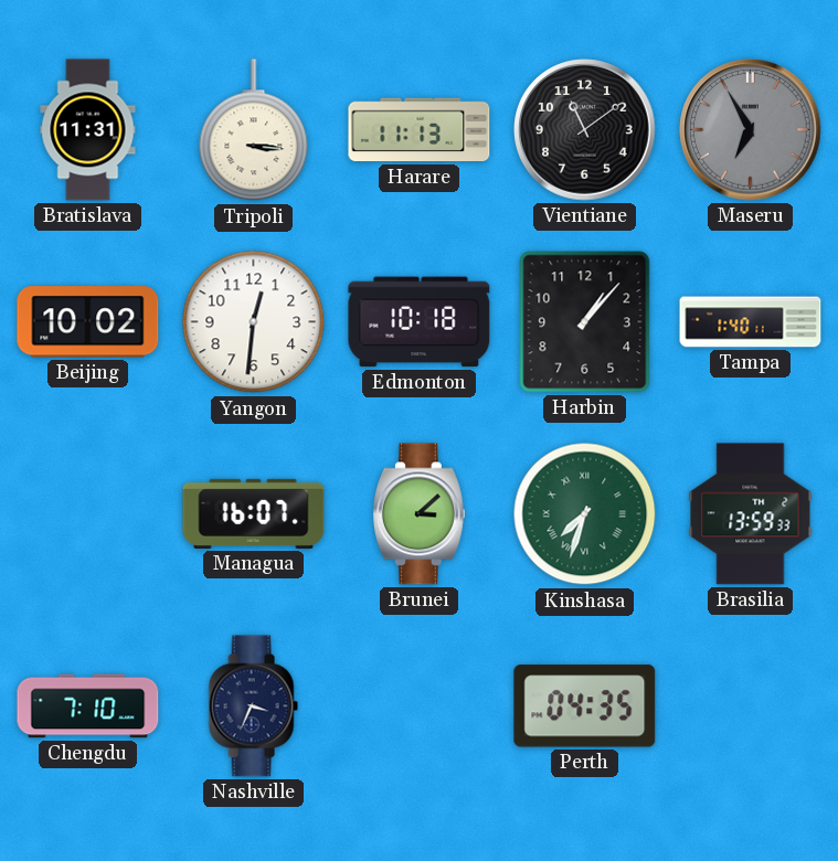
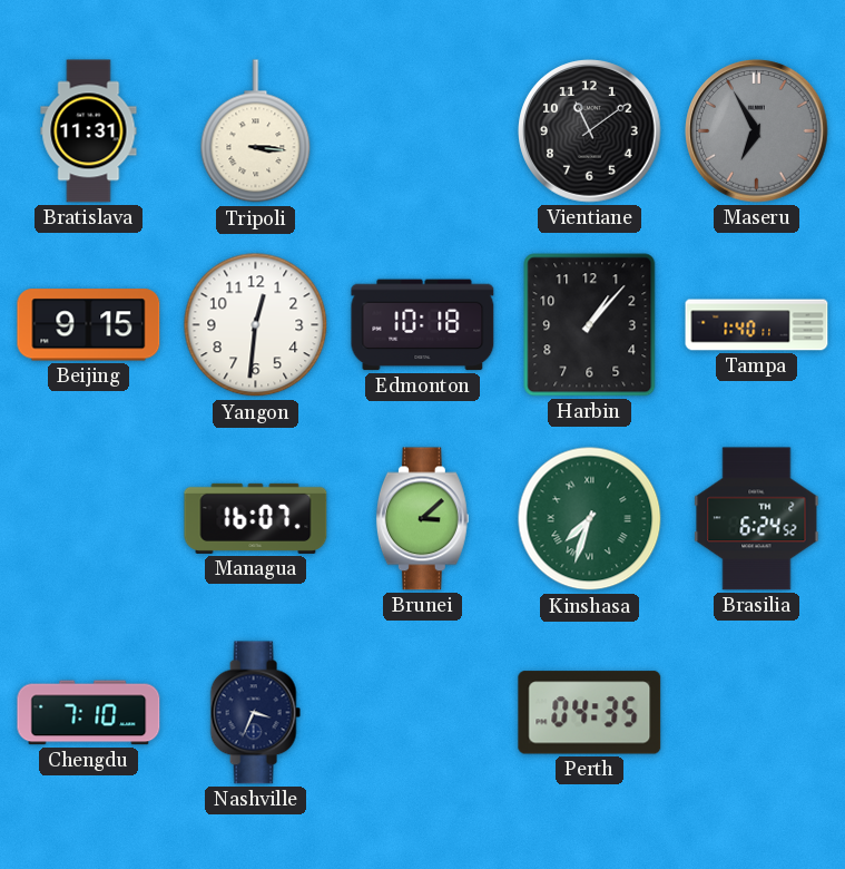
Harare: 11:13 -> none
Beijing: 10:02 -> 9:15
Brasilia: 13:59 -> 6:24
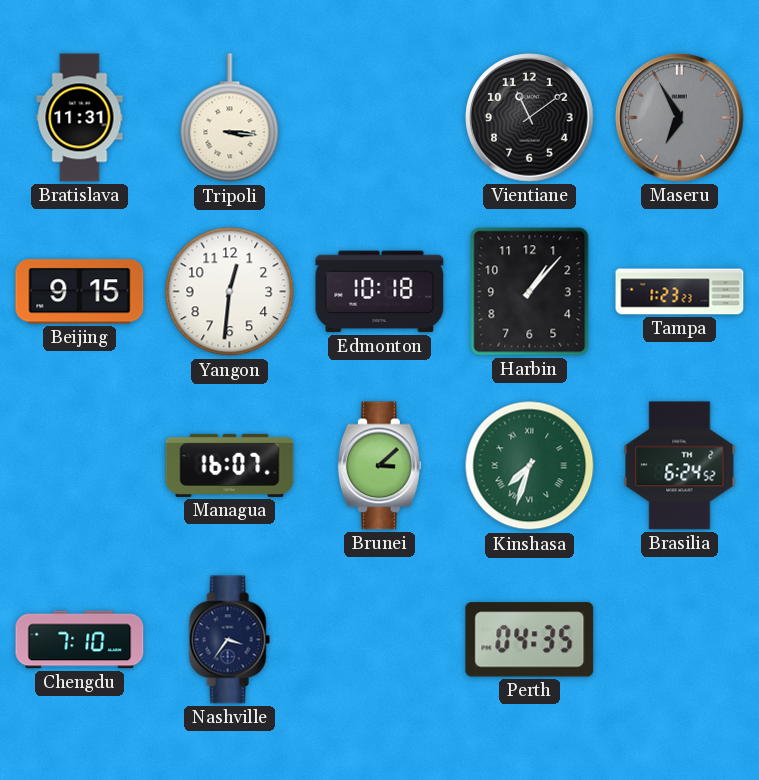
Tampa: 1:40 -> 1:23
Nashville: 3:34 -> 3:36
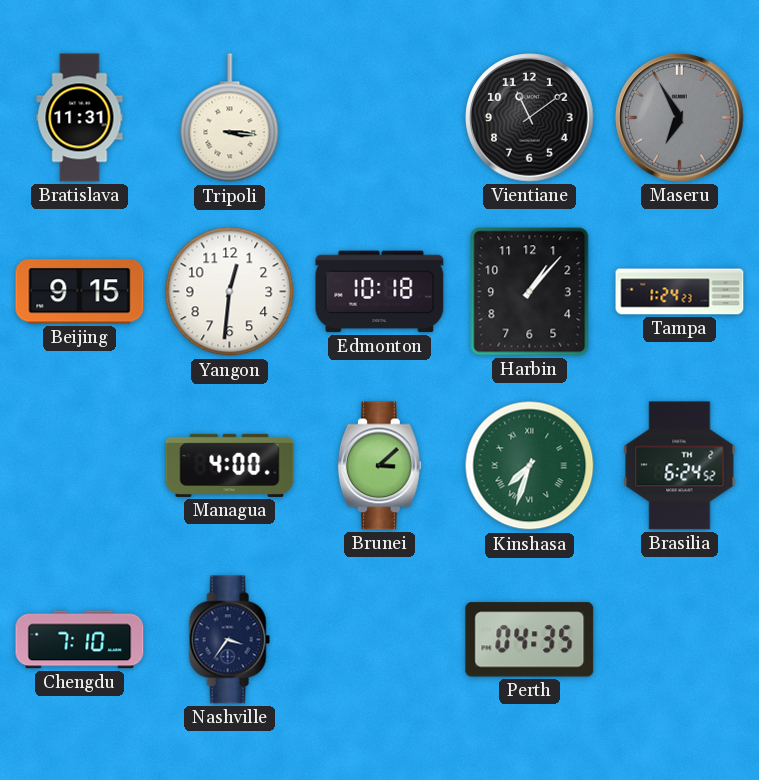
Tampa: 1:23 -> 1:24
Managua: 16:07 -> 4:00
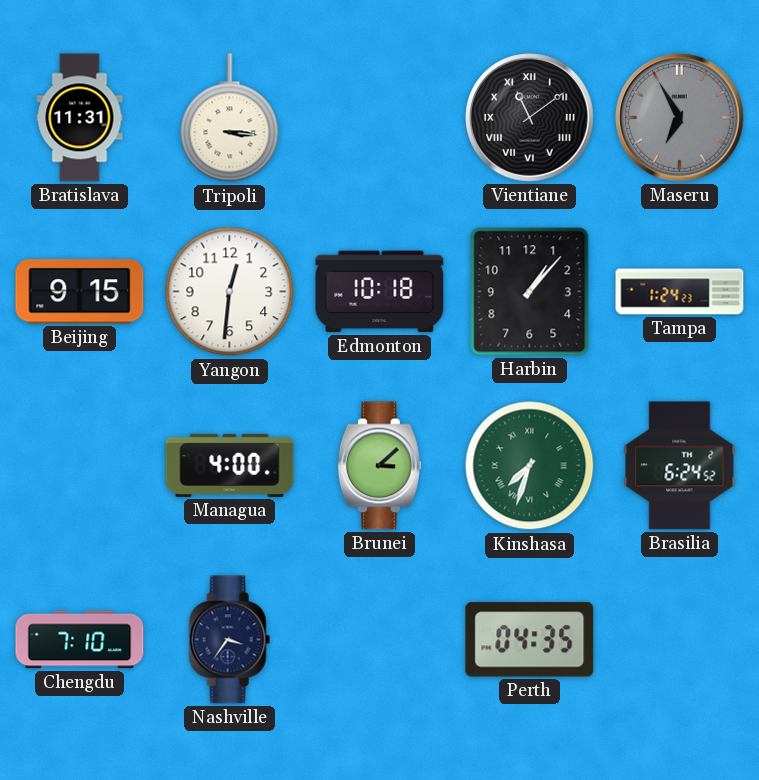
Vientiane numerals: Arabic -> Roman
